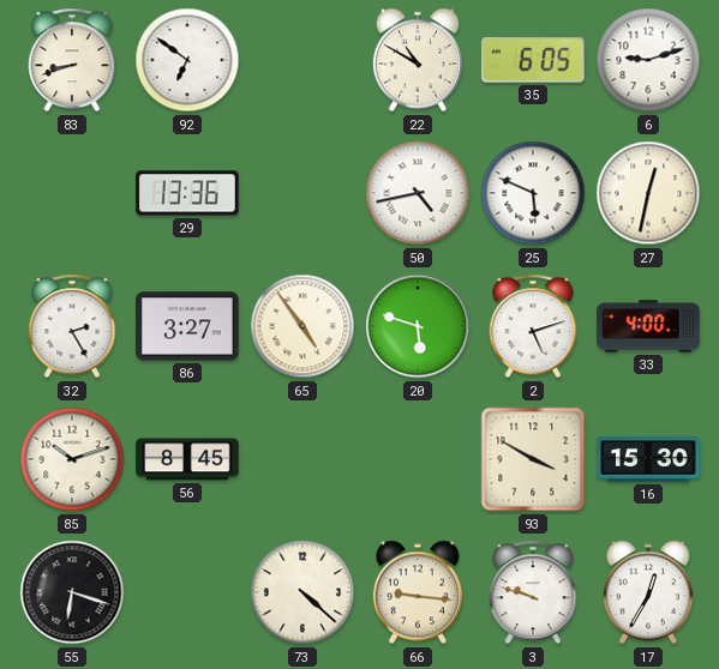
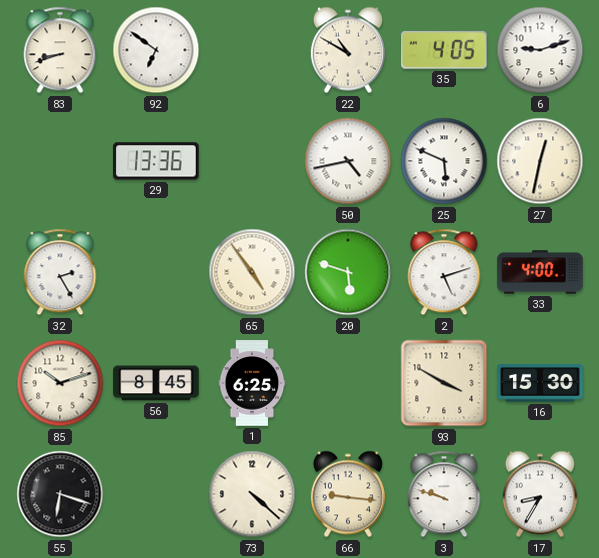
35: 6:05 -> 4:05
86: 3:27 -> none
1: none -> 6:25
17: 12:35 -> 8:35
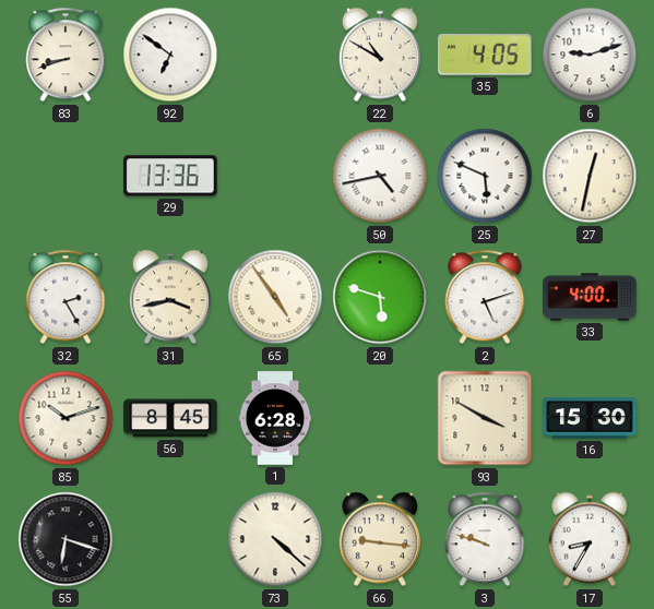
31: none -> 3:43
1: 6:25 -> 6:28
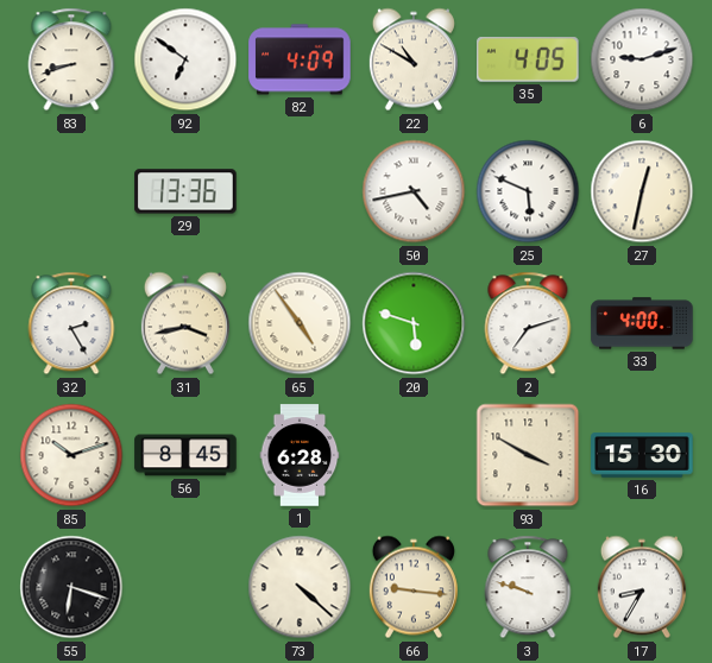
82: none -> 4:09
2: 5:12 -> 7:12
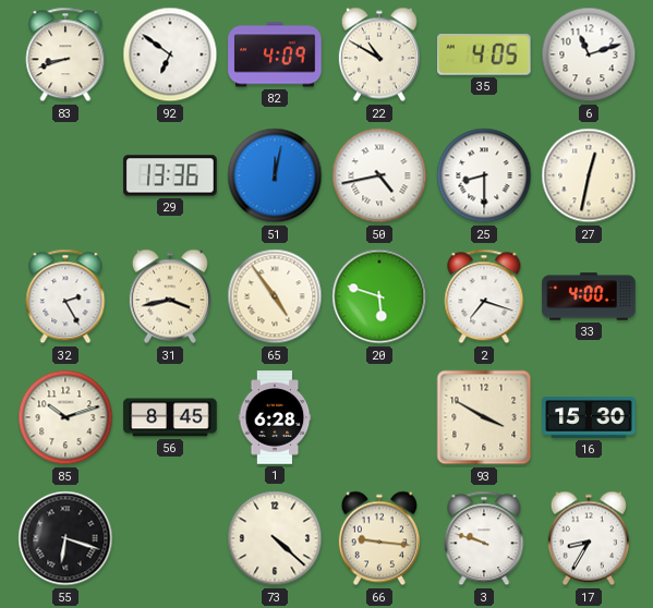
6: 9:12 -> 11:12
51: none -> 12:02
25: 5:49 -> 8:30
2: 7:12 -> 7:18
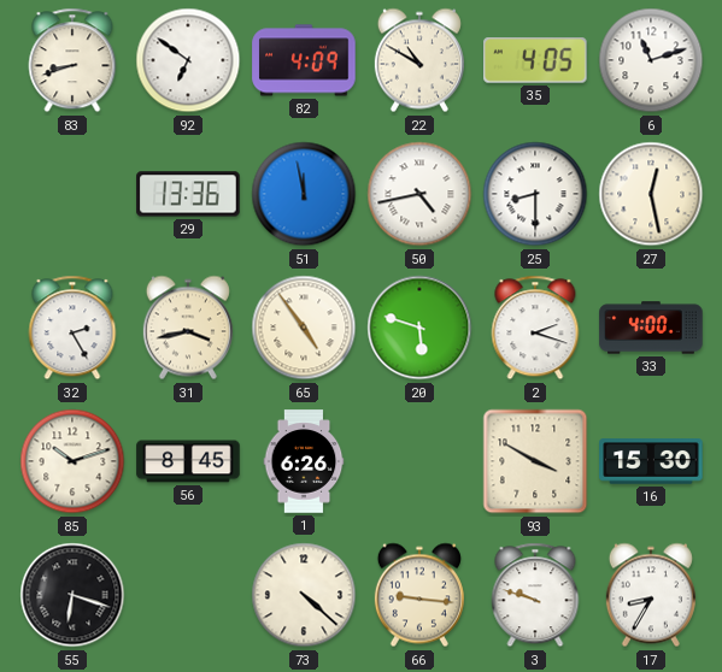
51: 12:02 -> 11:58
27: 12:32 -> 12:28
2: 7:18 -> 2:18
1: 6:28 -> 6:26
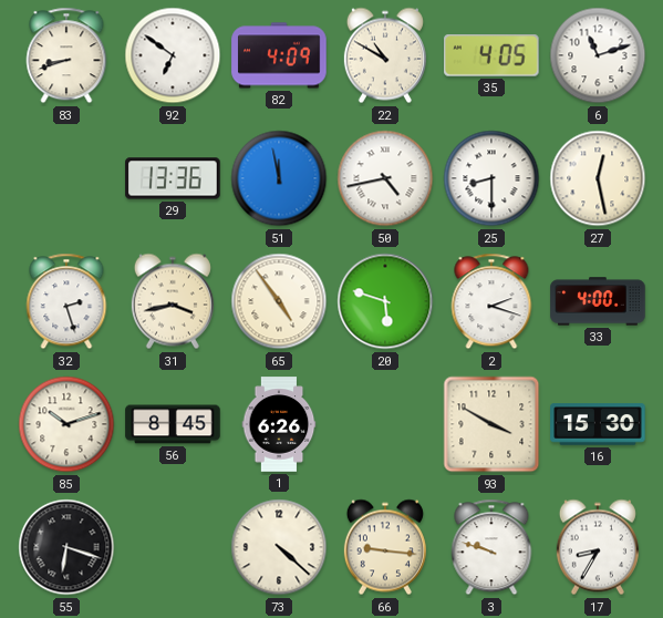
32: 2:25 -> 2:27
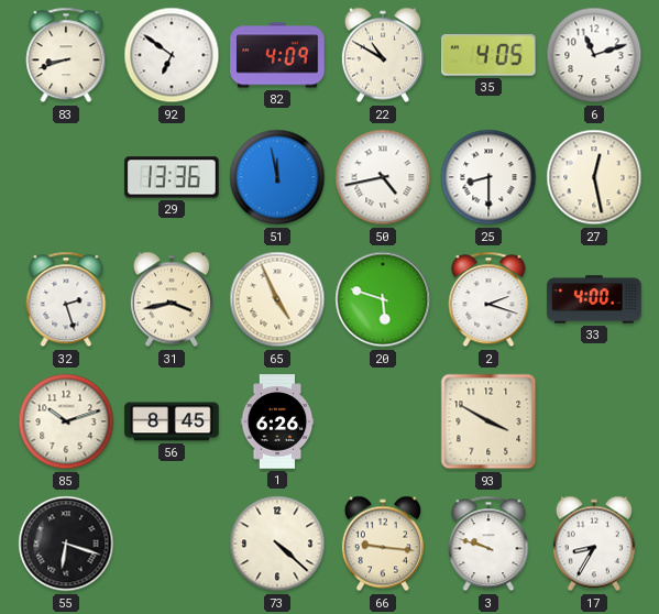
65: 4:54 -> 4:56
16: 15:30 -> none
